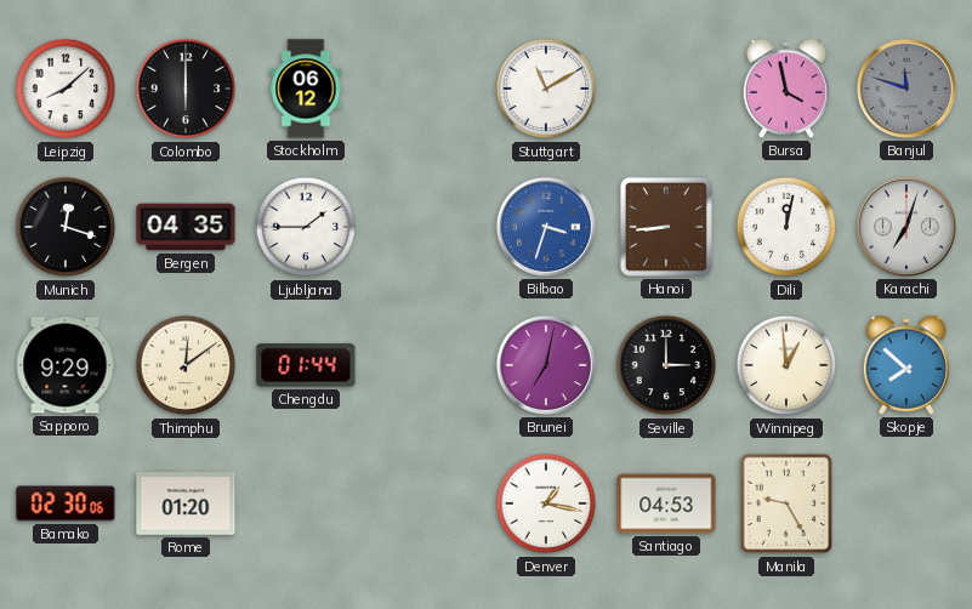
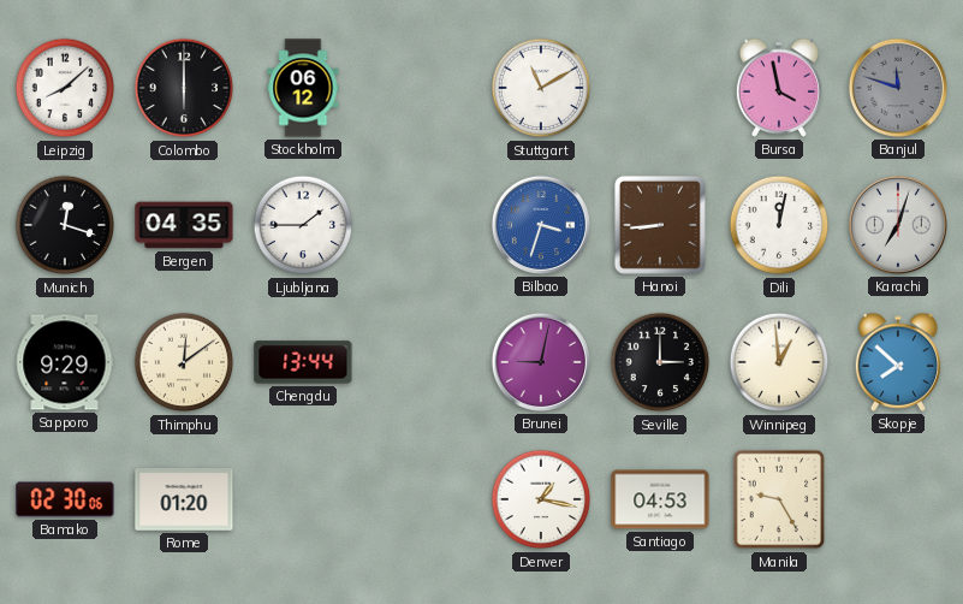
Chengdu: 01:44 -> 13:44
Brunei: 7:02 -> 9:02
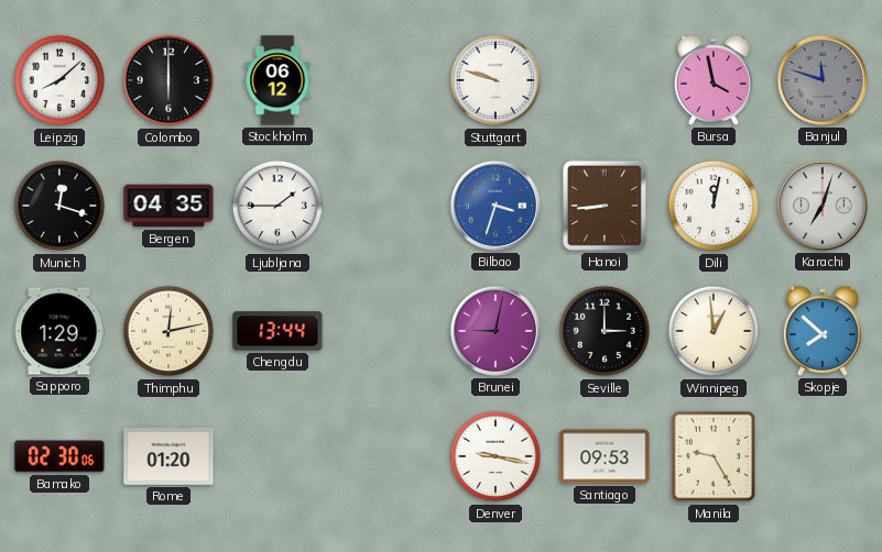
Stuttgart: 11:10 -> 9:48
Sapporo: 9:29 -> 1:29
Thimphu: 12:09 -> 12:13
Denver: 1:17 -> 9:17
Santiago: 04:53 -> 09:53
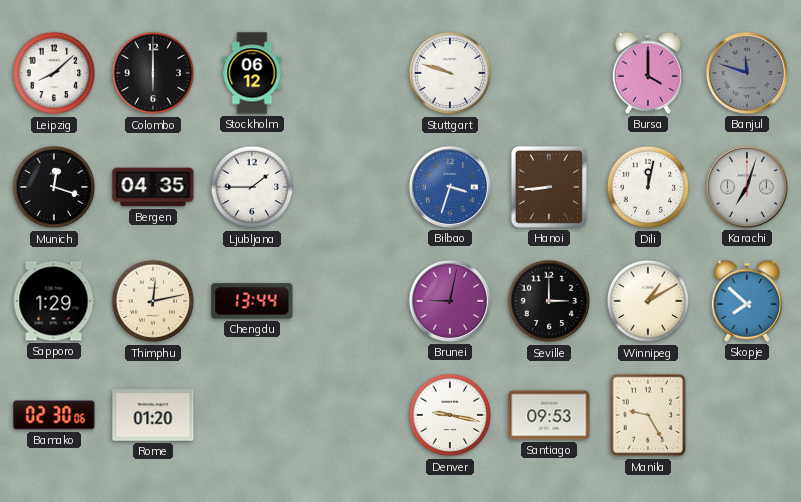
Bursa: 3:58 -> 4:00
Winnipeg: 12:59 -> 1:10
